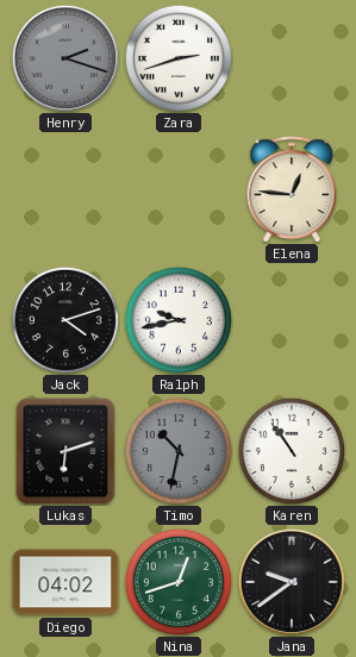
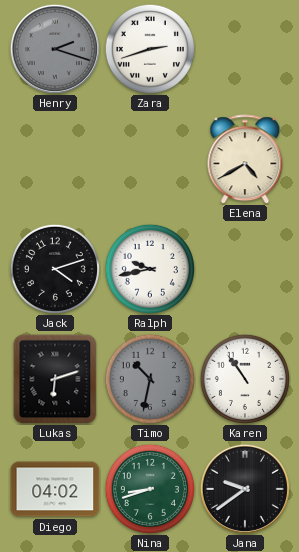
Elena: 12:46 -> 4:40
Nina: 12:42 -> 8:42
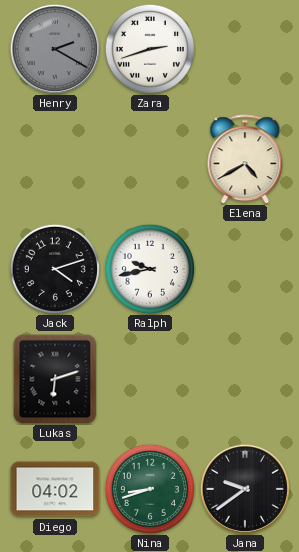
Henry: 2:18 -> 2:20
Timo: 10:32 -> none
Karen: 10:54 -> none
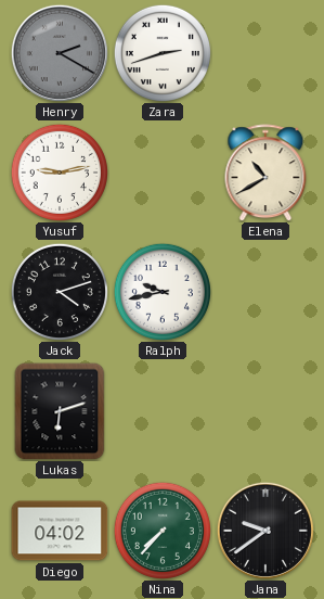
Yusuf: none -> 9:13
Elena: 4:40 -> 10:40
Nina: 8:42 -> 7:37
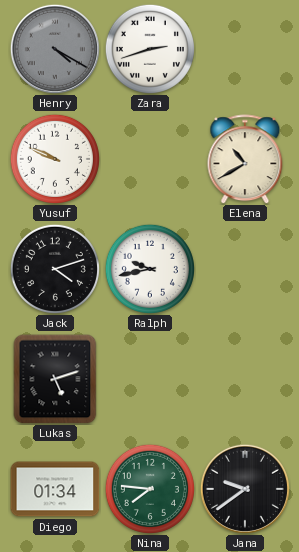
Henry: 2:20 -> 4:20
Yusuf: 9:13 -> 9:49
Lukas: 6:12 -> 5:12
Diego: 04:02 -> 01:34
Nina: 7:37 -> 7:46
